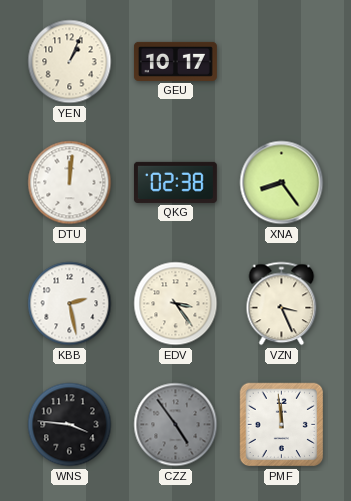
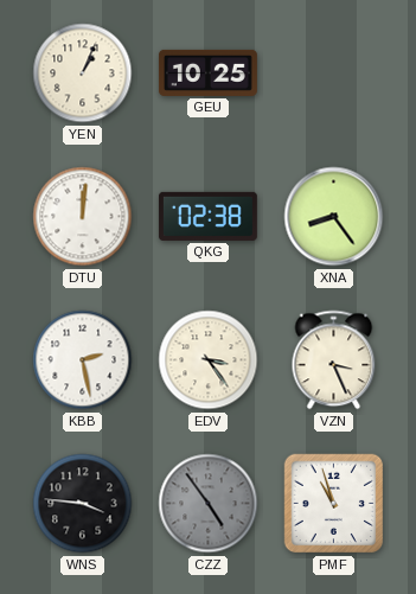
GEU: 10:17 -> 10:25
PMF: 11:59 -> 10:57
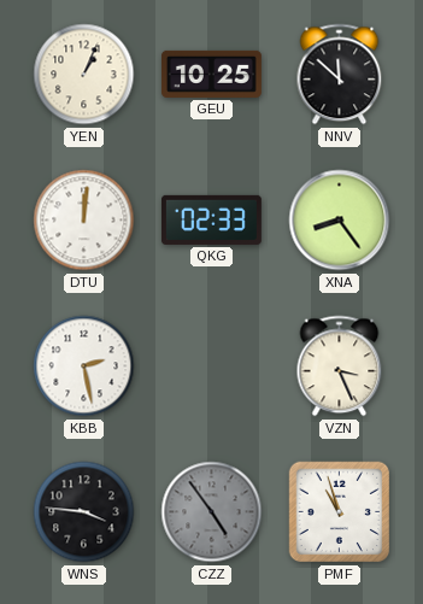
NNV: none -> 11:52
QKG: 02:38 -> 02:33
EDV: 3:24 -> none
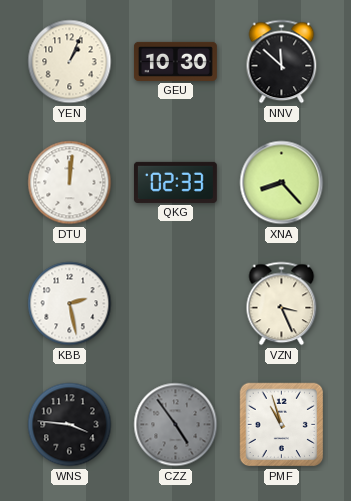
GEU: 10:25 -> 10:30
XNA: 8:24 -> 8:23
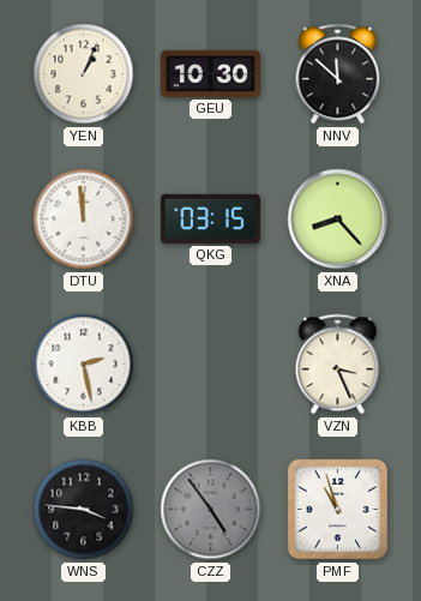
DTU: 12:01 -> 11:59
QKG: 02:33 -> 03:15
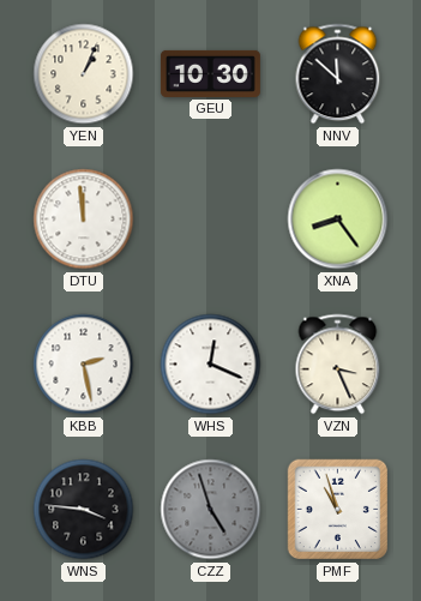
QKG: 03:15 -> none
XNA: 8:23 -> 8:24
WHS: none -> 12:19
CZZ: 4:54 -> 4:57
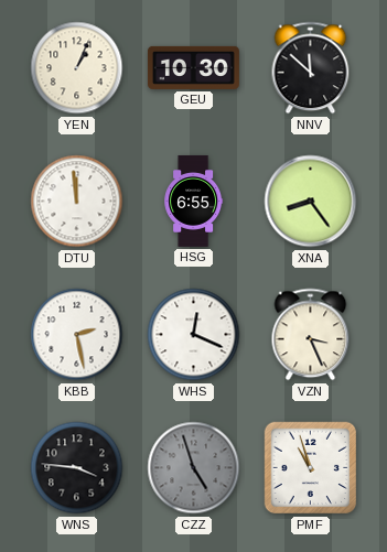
HSG: none -> 6:55
